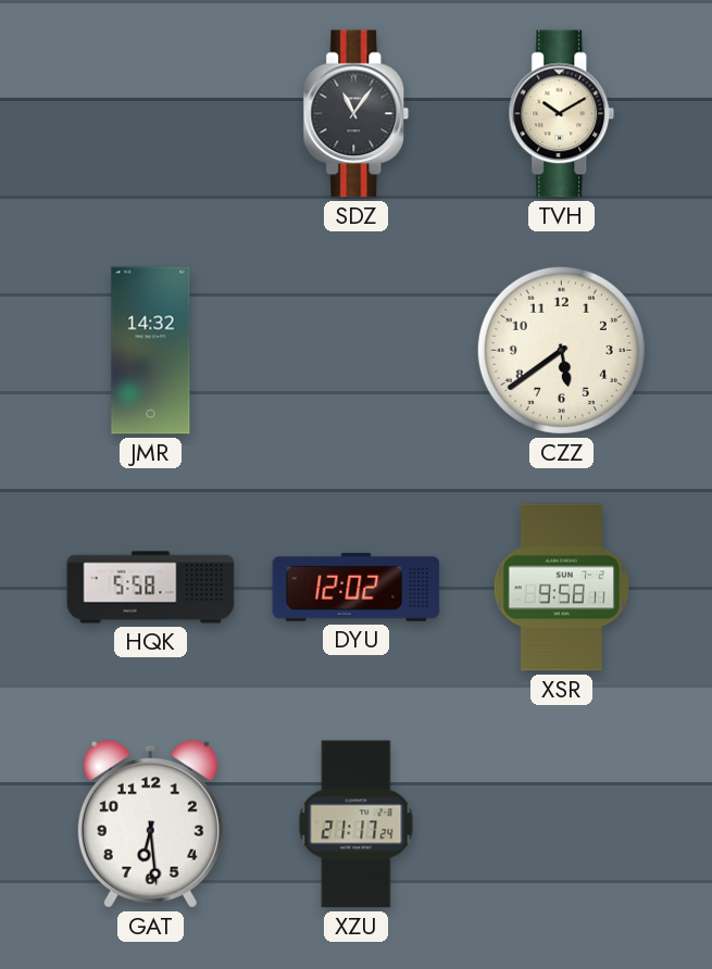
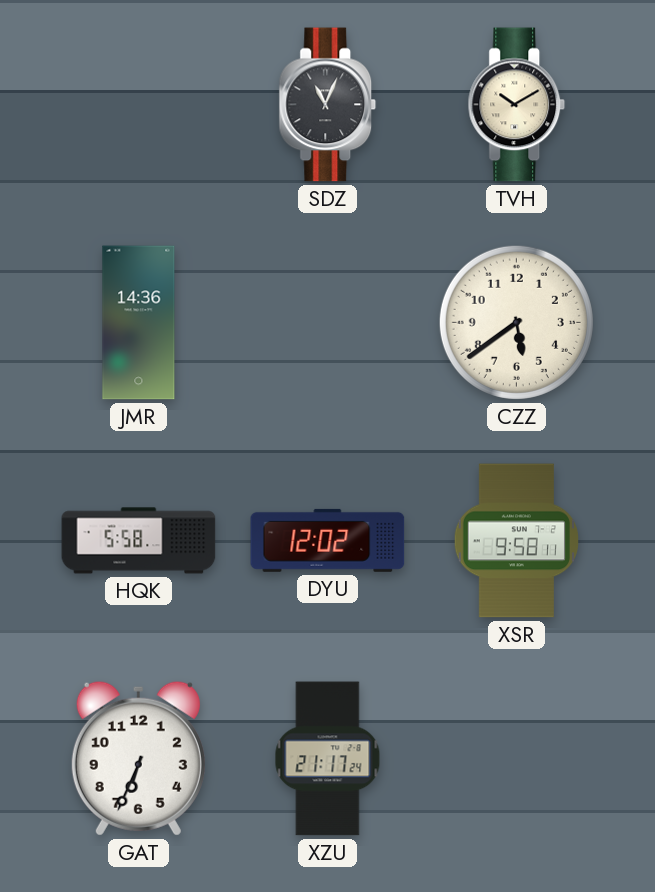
SDZ: 11:06 -> 11:04
JMR: 14:32 -> 14:36
GAT: 6:29 -> 6:34
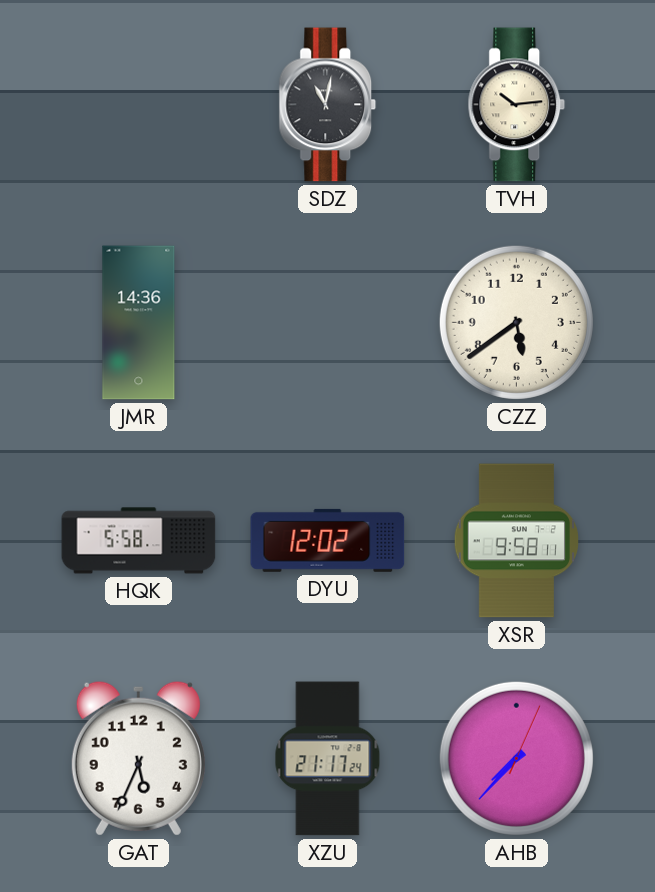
SDZ: 11:04 -> 11:02
TVH: 10:10 -> 10:14
GAT: 6:34 -> 5:34
AHB: none -> 7:37
